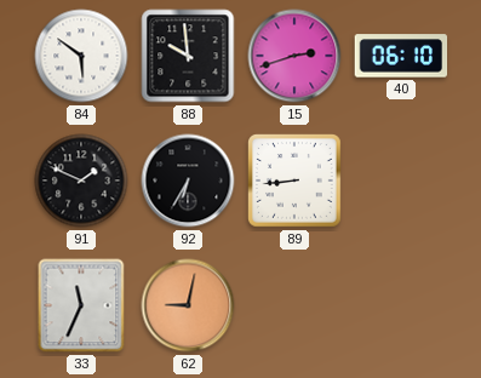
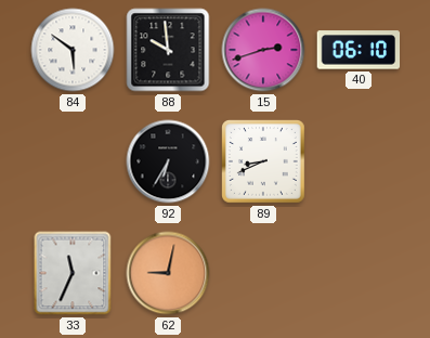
91: 1:49 -> none
89: 8:44 -> 8:41
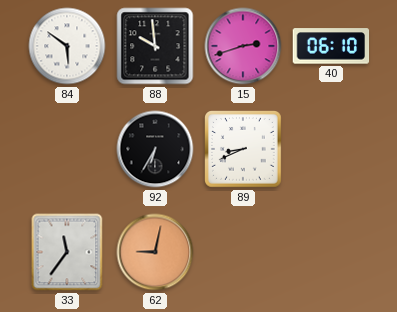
33: 11:34 -> 11:36
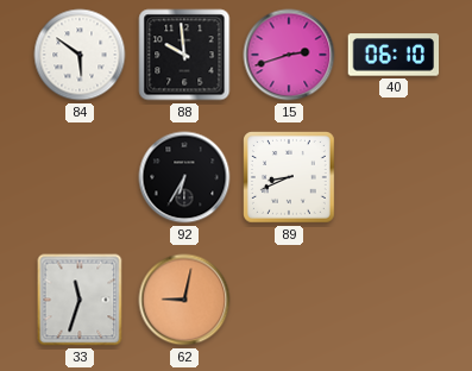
33: 11:36 -> 11:33
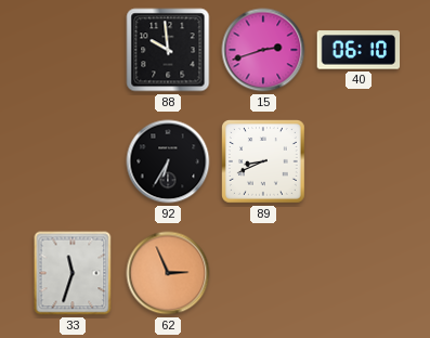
84: 5:51 -> none
62: 9:02 -> 2:56
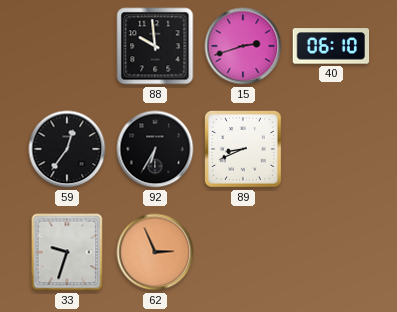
59: none -> 12:36
33: 11:33 -> 9:33
